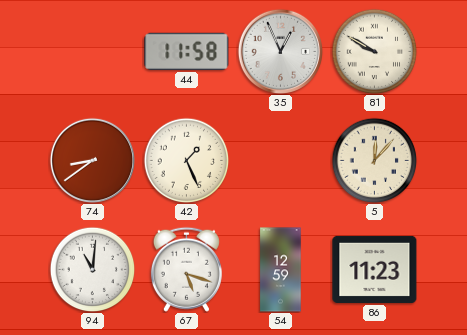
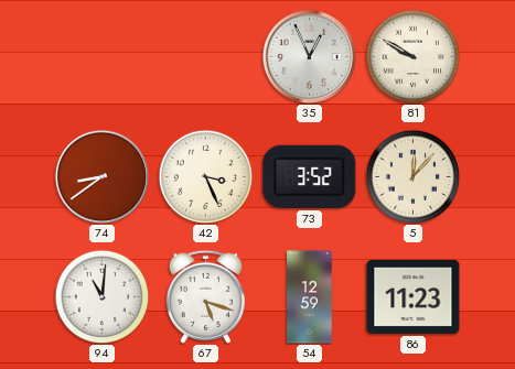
44: 11:58 -> none
42: 1:26 -> 3:26
73: none -> 3:52
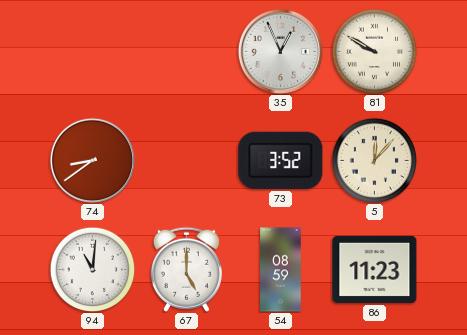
42: 3:26 -> none
67: 5:18 -> 5:00
54: 12:59 -> 08:59
